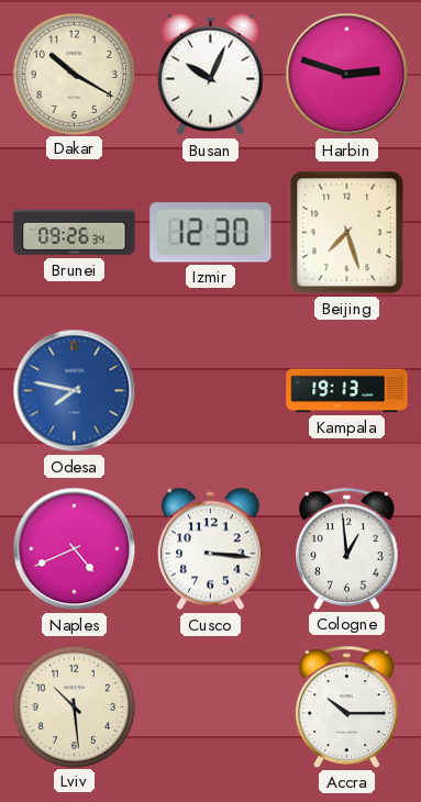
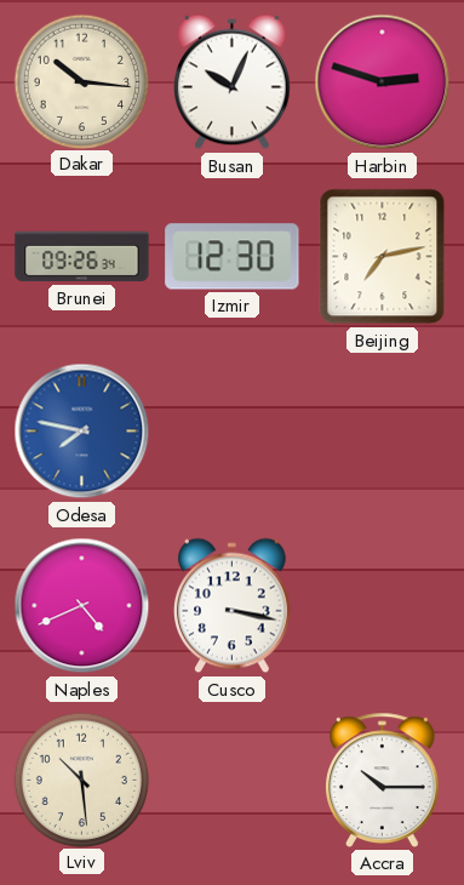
Dakar: 10:20 -> 10:16
Beijing: 7:27 -> 7:13
Kampala: 19:13 -> none
Cusco: 3:16 -> 3:17
Cologne: 12:59 -> none
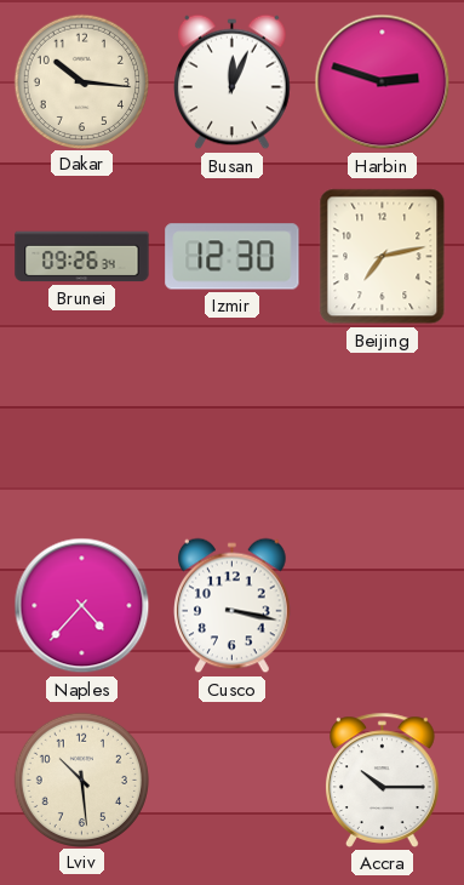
Busan: 10:04 -> 12:04
Odesa: 7:47 -> none
Naples: 4:41 -> 4:37
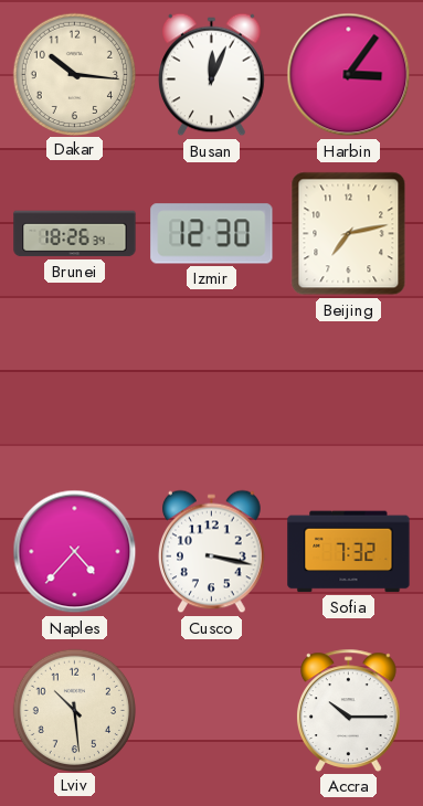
Harbin: 2:48 -> 3:06
Brunei: 09:26 -> 18:26
Sofia: none -> 7:32
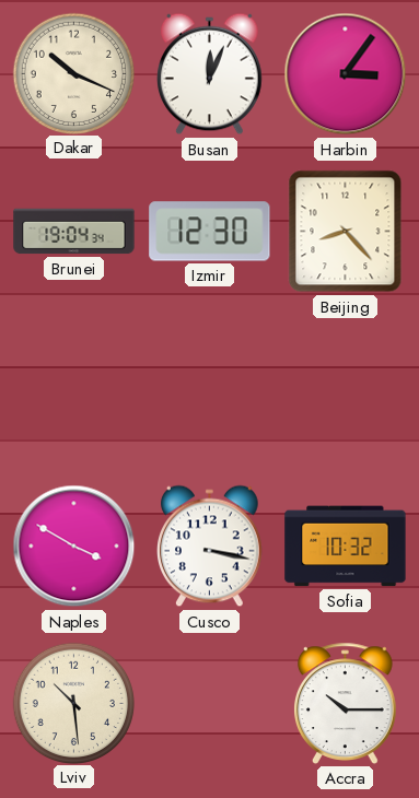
Dakar: 10:16 -> 10:19
Brunei: 18:26 -> 19:04
Beijing: 7:13 -> 8:23
Naples: 4:37 -> 3:50
Sofia: 7:32 -> 10:32
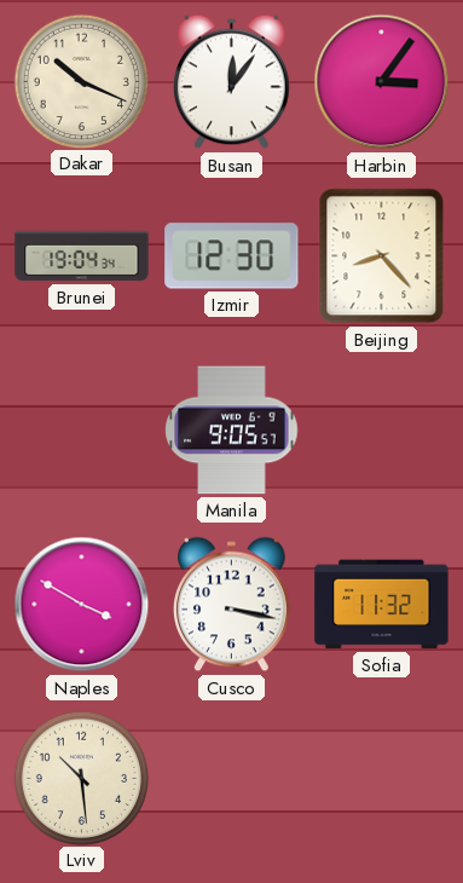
Busan: 12:04 -> 12:06
Manila: none -> 9:05
Sofia: 10:32 -> 11:32
Accra: 10:15 -> none
